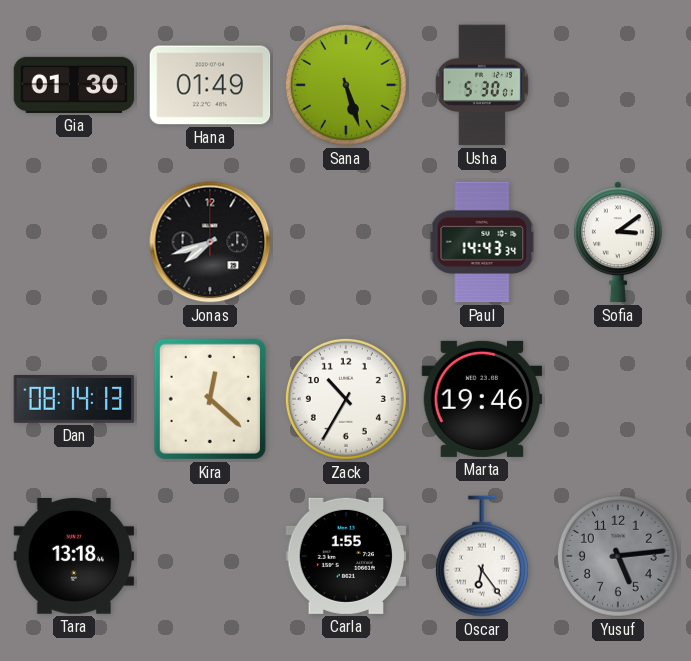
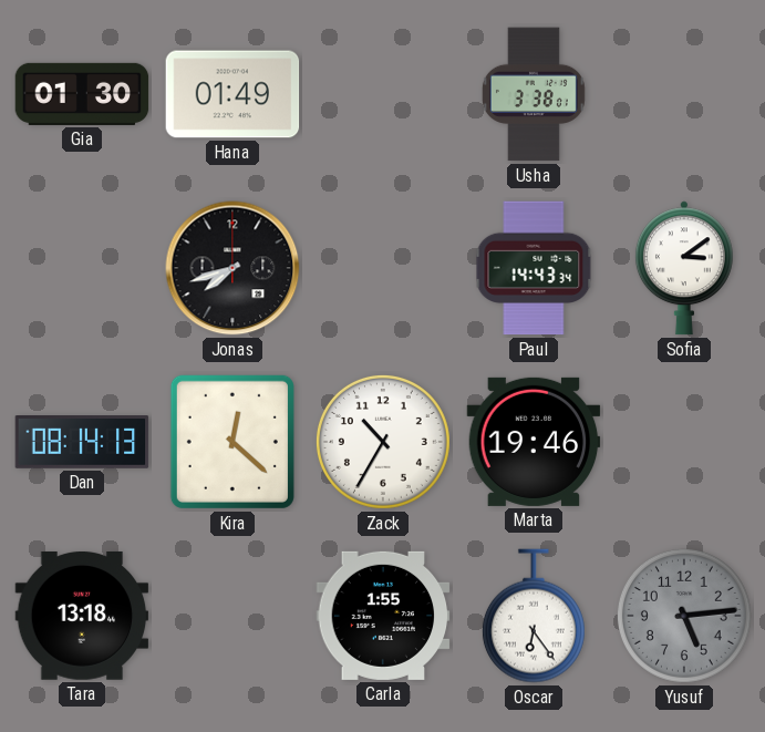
Sana: 5:27 -> none
Usha: 5:30 -> 3:38
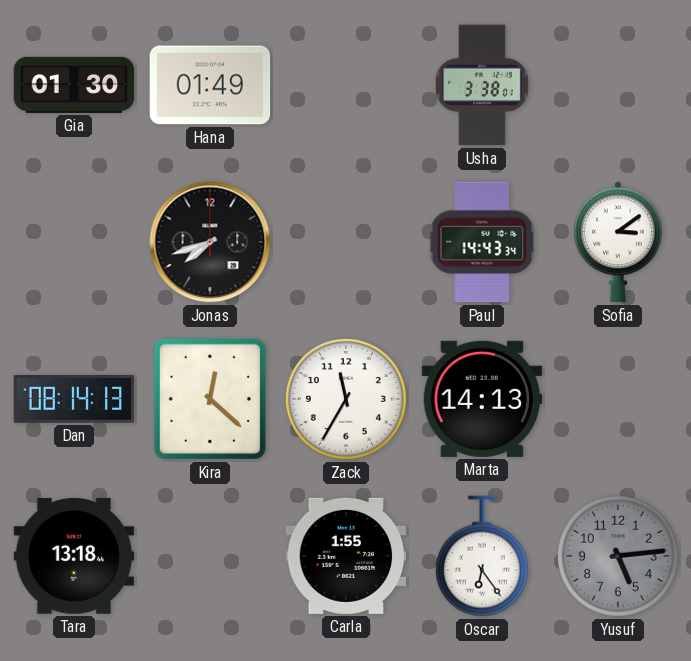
Zack: 10:35 -> 11:35
Marta: 19:46 -> 14:13
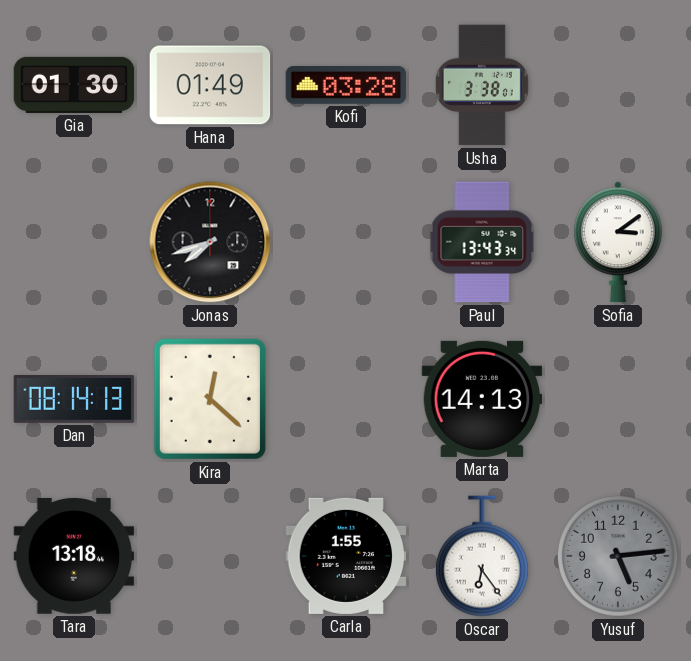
Kofi: none -> 03:28
Paul: 14:43 -> 13:43
Zack: 11:35 -> none
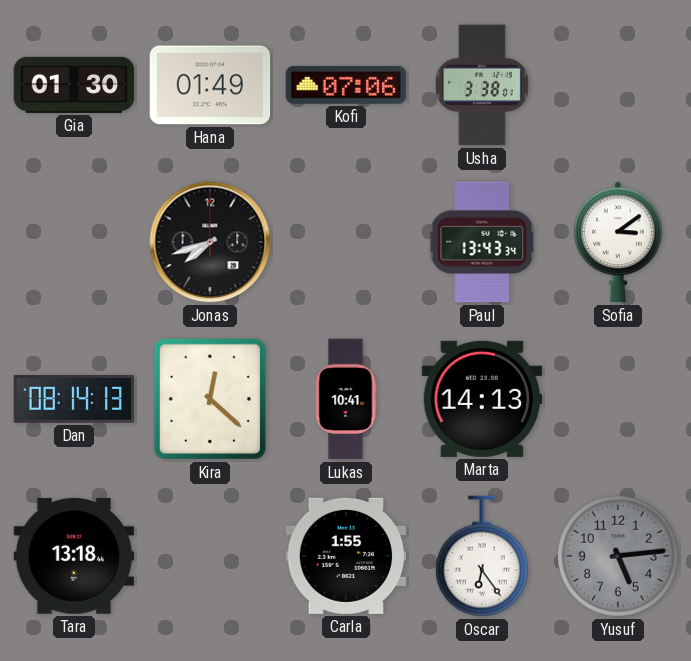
Kofi: 03:28 -> 07:06
Lukas: none -> 10:41
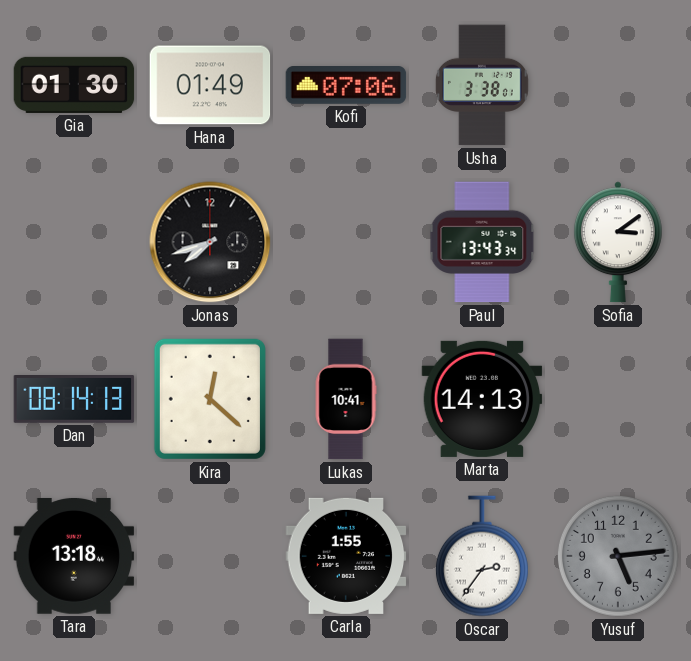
Oscar: 6:24 -> 2:36
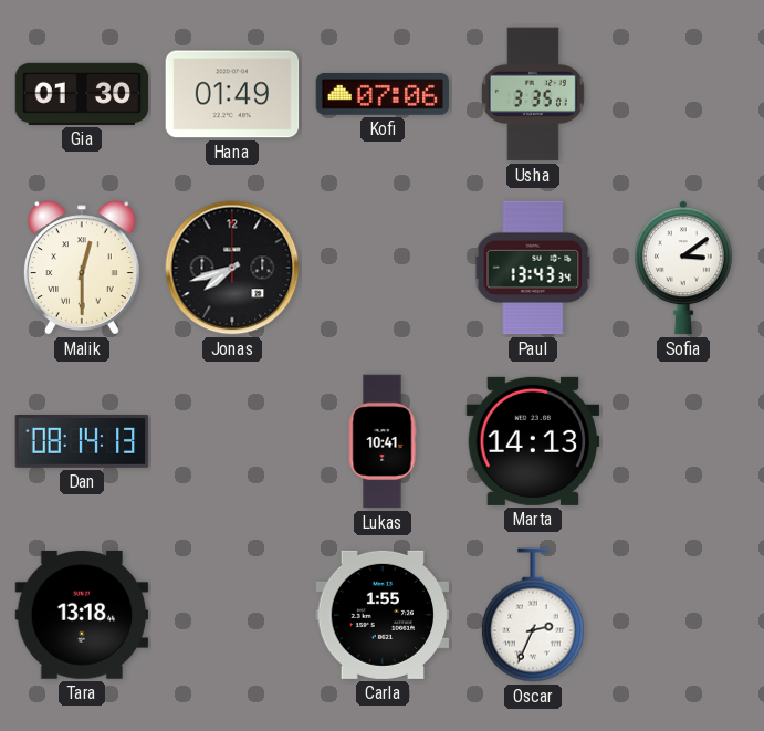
Usha: 3:38 -> 3:35
Malik: none -> 12:30
Kira: 12:22 -> none
Oscar: 2:36 -> 2:34
Yusuf: 5:14 -> none
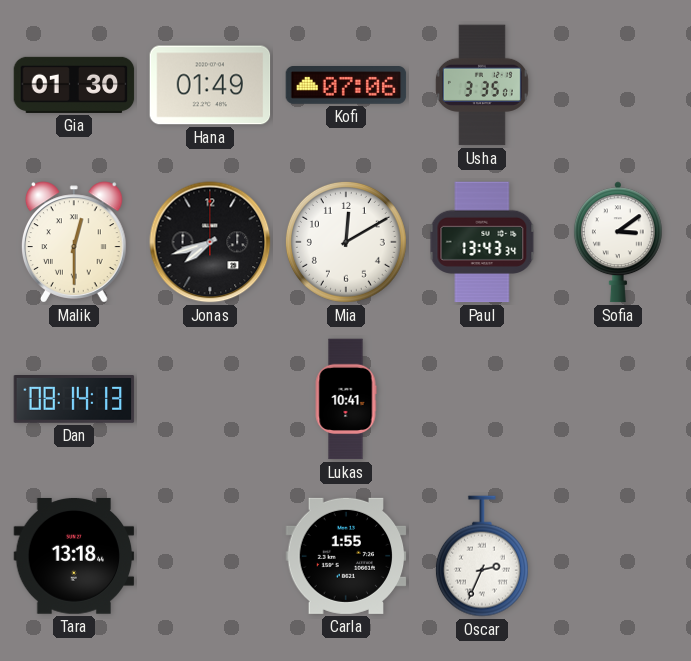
Mia: none -> 12:10
Marta: 14:13 -> none
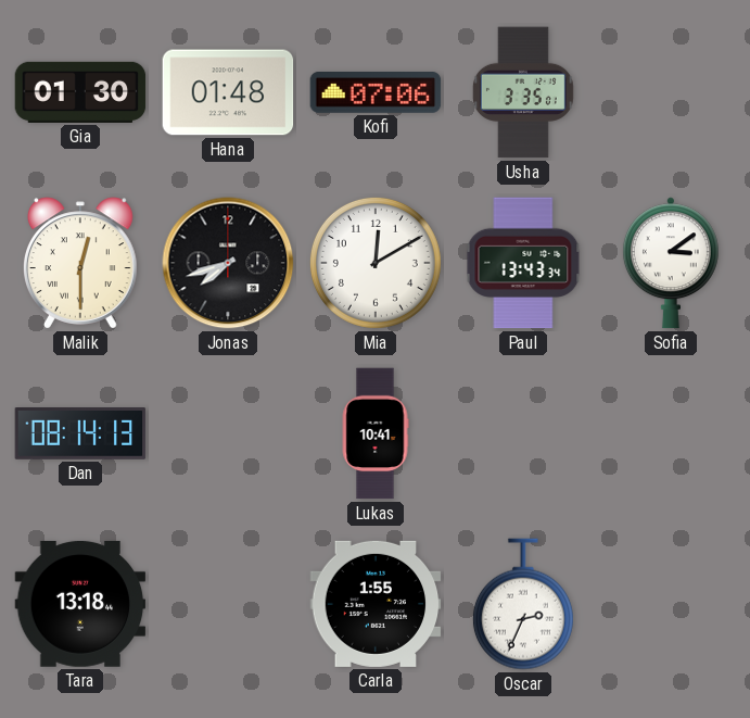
Hana: 01:49 -> 01:48
